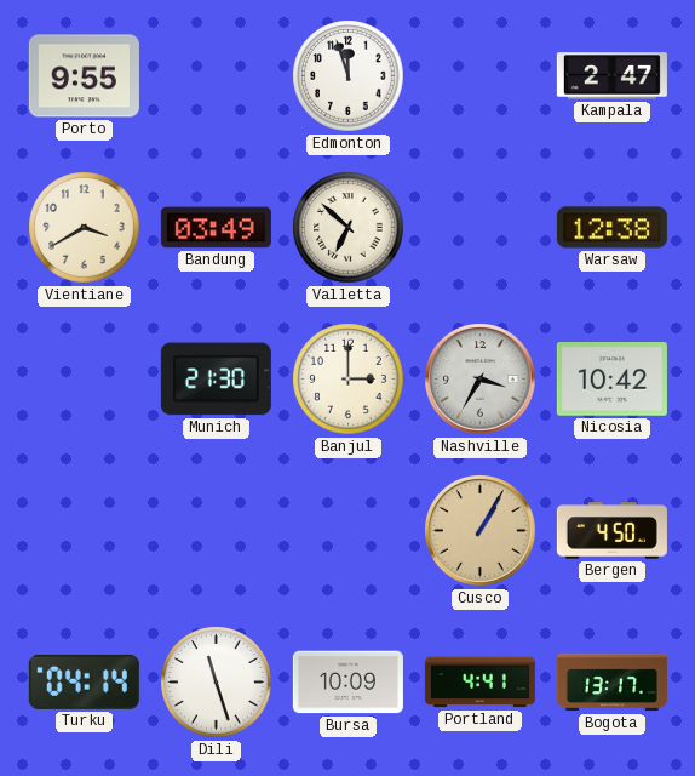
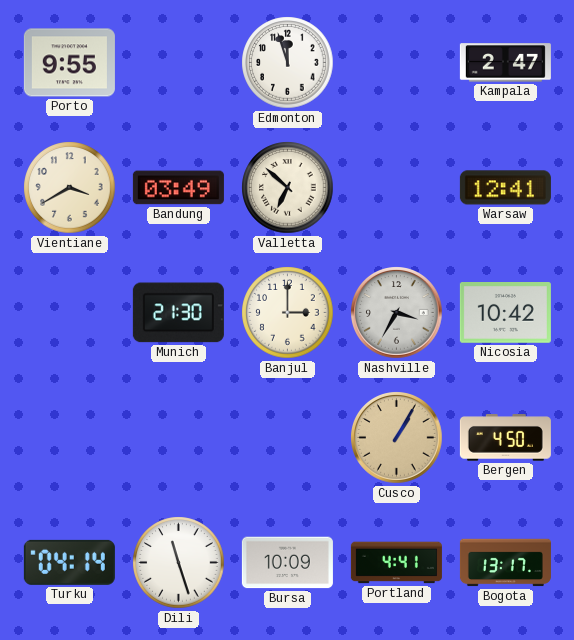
Warsaw: 12:38 -> 12:41
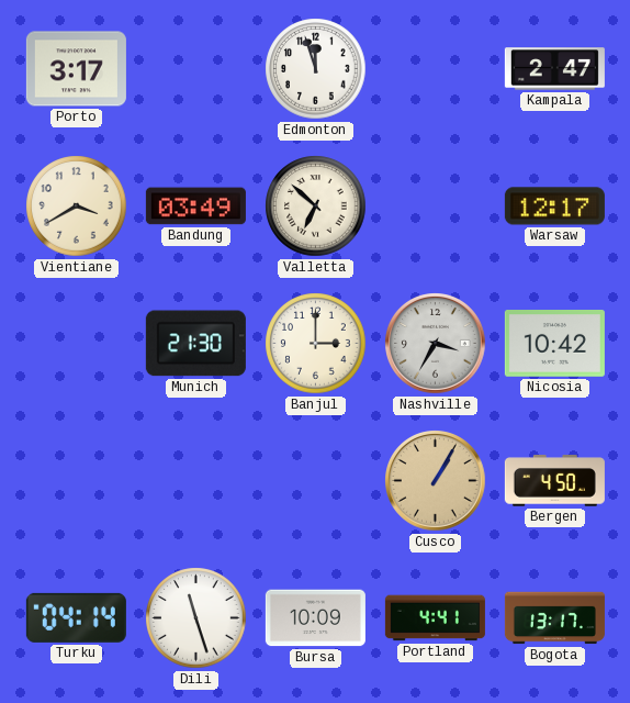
Porto: 9:55 -> 3:17
Warsaw: 12:41 -> 12:17
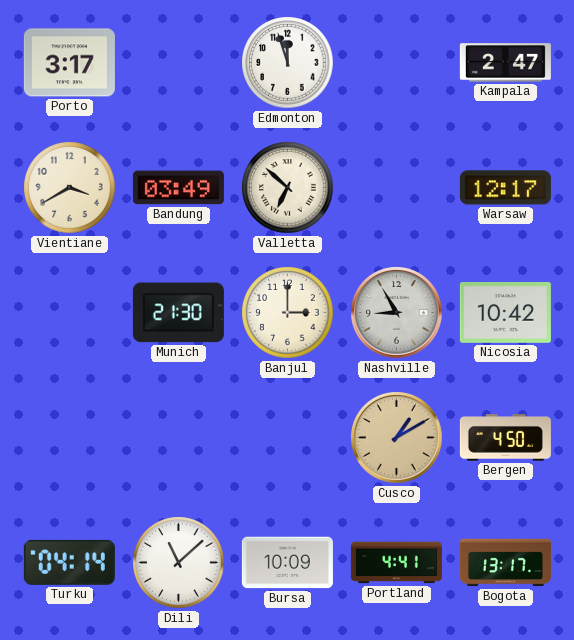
Nashville: 3:35 -> 8:55
Cusco: 1:05 -> 1:10
Dili: 11:27 -> 11:08
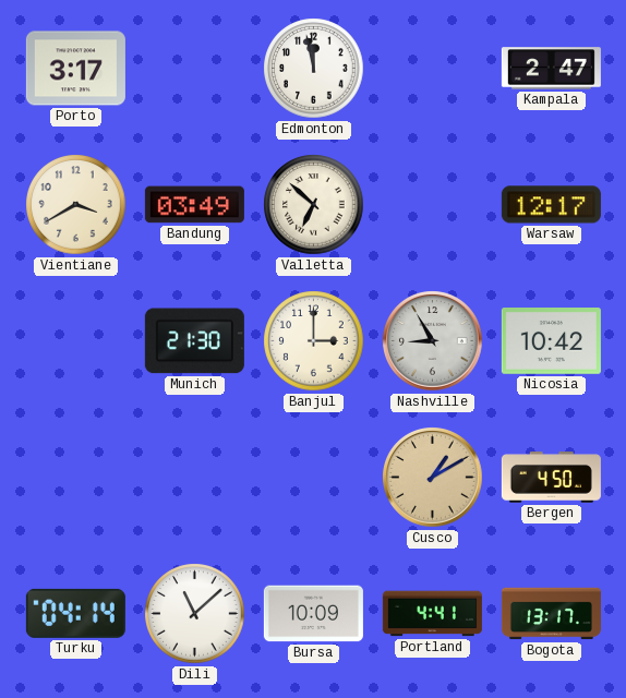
Edmonton: 11:57 -> 11:58
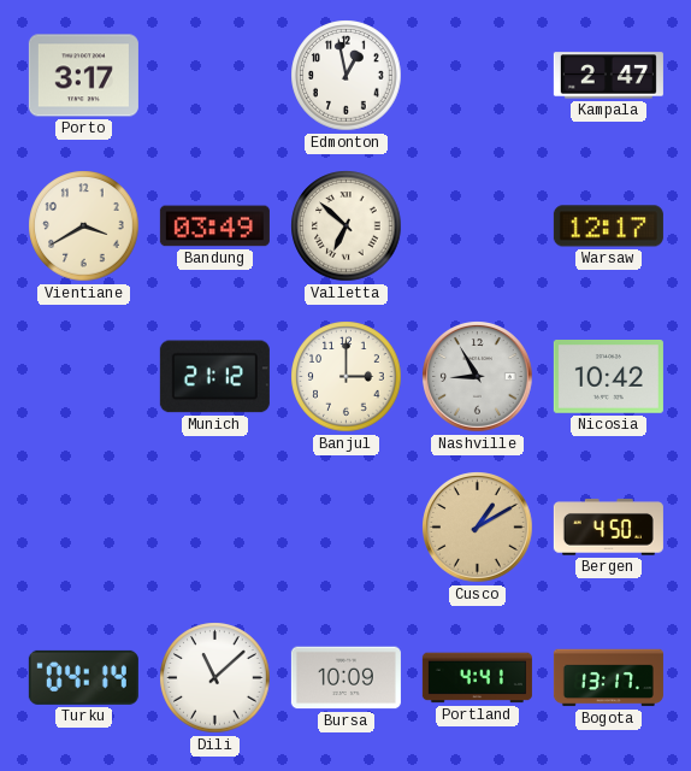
Edmonton: 11:58 -> 12:58
Munich: 21:30 -> 21:12
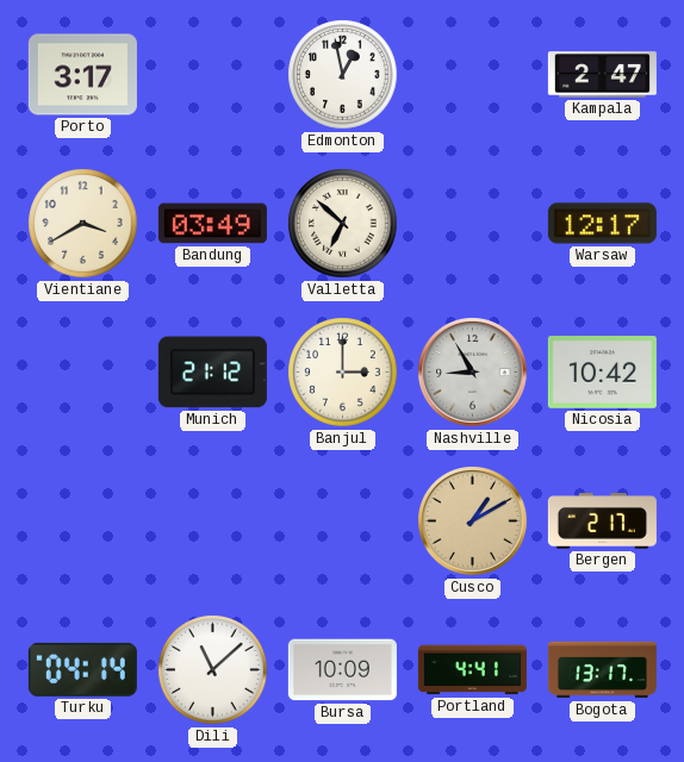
Bergen: 4:50 -> 2:17
